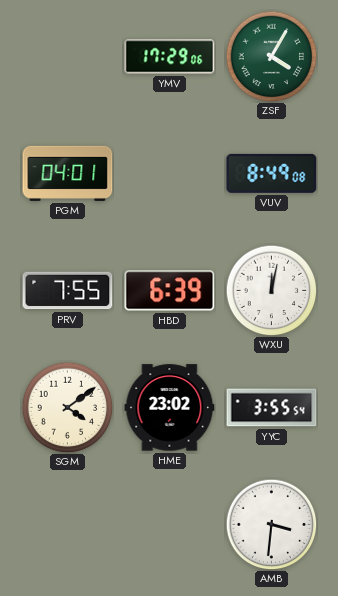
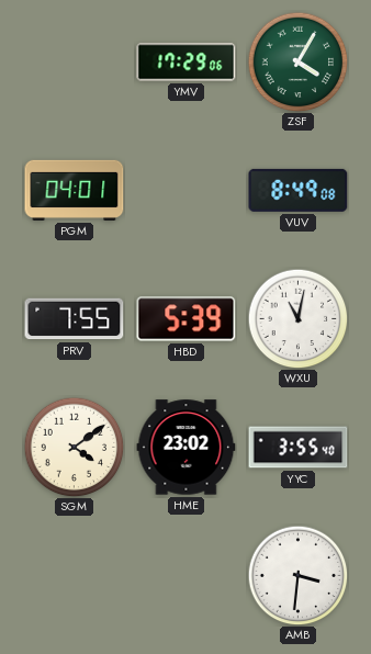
HBD: 6:39 -> 5:39
WXU: 12:02 -> 11:02
YYC: 3:55:54 -> 3:55:40
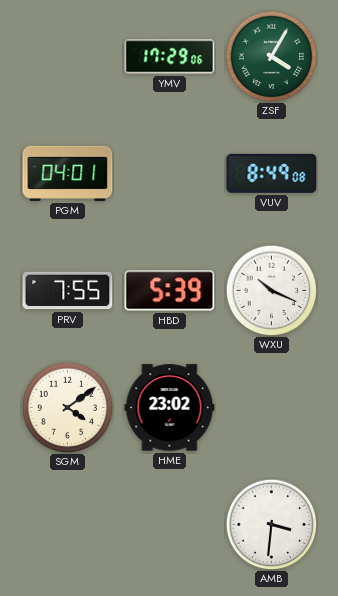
WXU: 11:02 -> 10:19
YYC: 3:55 -> none
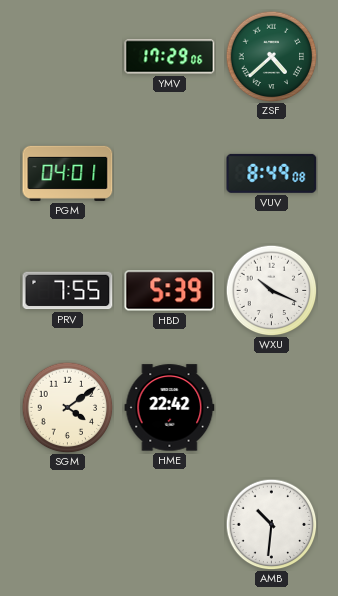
ZSF: 4:05 -> 4:38
HME: 23:02 -> 22:42
AMB: 3:31 -> 10:31
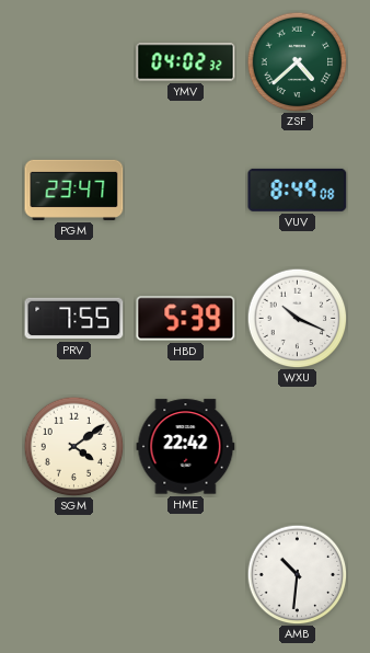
YMV: 17:29 -> 04:02
PGM: 04:01 -> 23:47
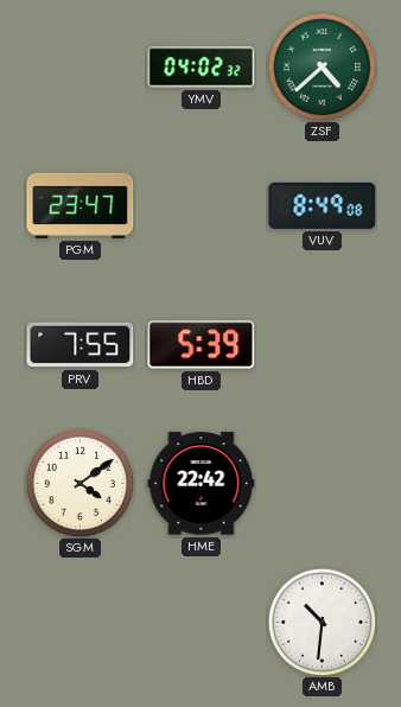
WXU: 10:19 -> none
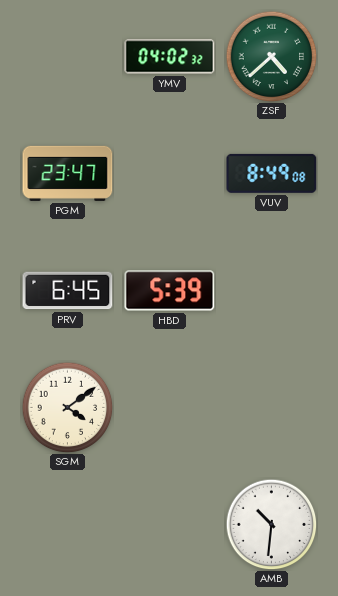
PRV: 7:55 -> 6:45
HME: 22:42 -> none
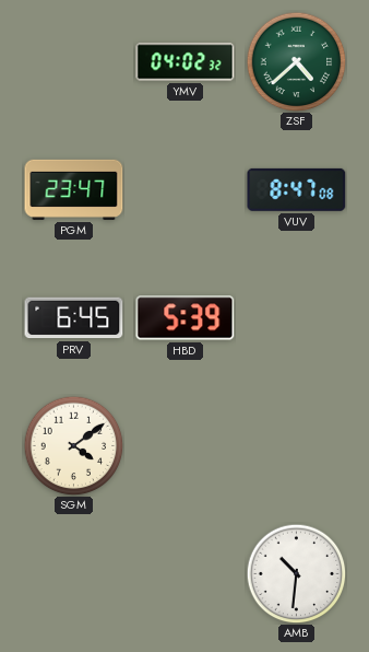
VUV: 8:49 -> 8:47
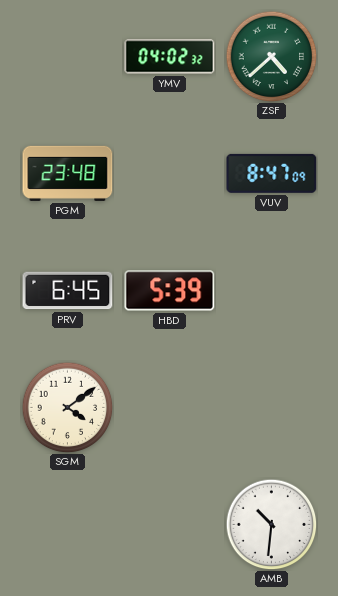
PGM: 23:47 -> 23:48
VUV: 8:47:08 -> 8:47:09
